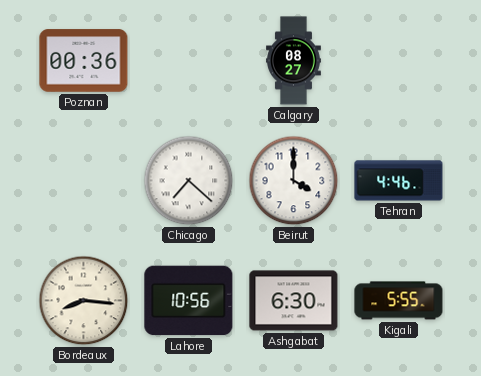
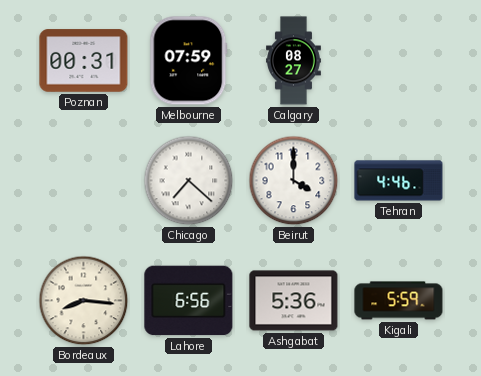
Poznan: 00:36 -> 00:31
Melbourne: none -> 07:59
Lahore: 10:56 -> 6:56
Ashgabat: 6:30 -> 5:36
Kigali: 5:55 -> 5:59
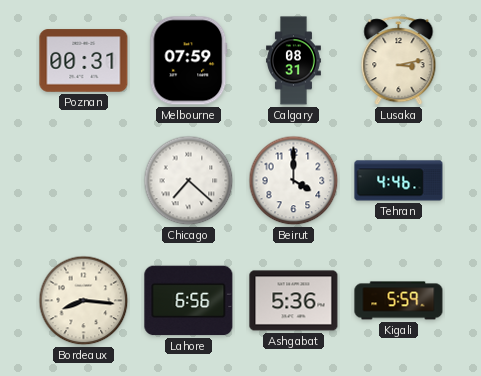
Calgary: 08:27 -> 08:31
Lusaka: none -> 3:13
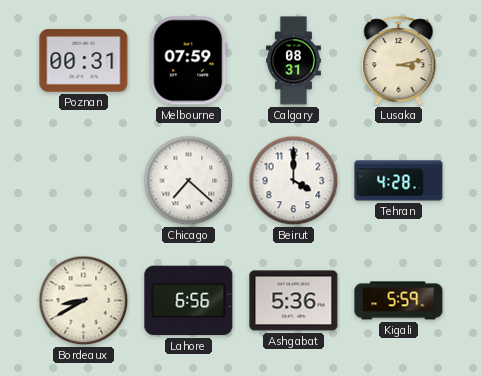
Tehran: 4:46 -> 4:28
Bordeaux: 8:16 -> 8:40
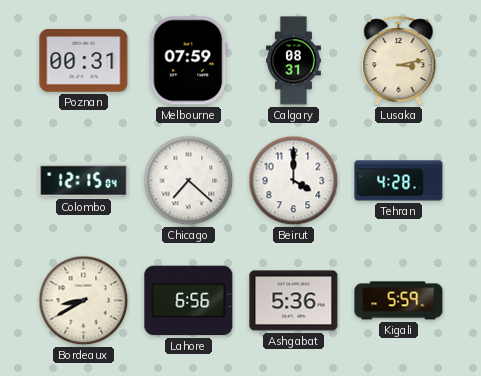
Colombo: none -> 12:15
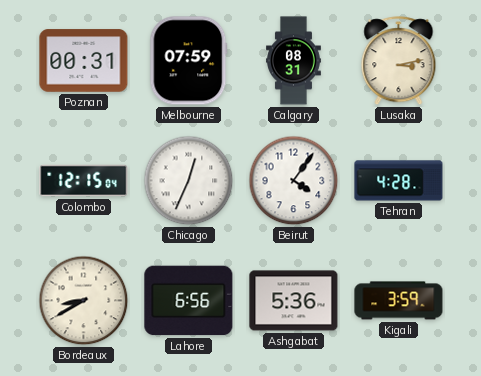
Chicago: 7:22 -> 12:34
Beirut: 4:00 -> 4:06
Kigali: 5:59 -> 3:59
